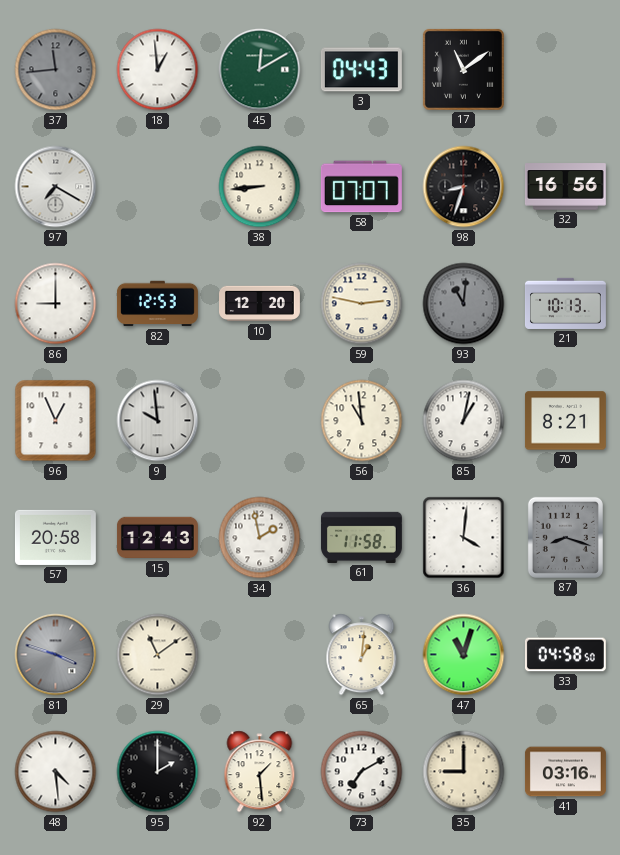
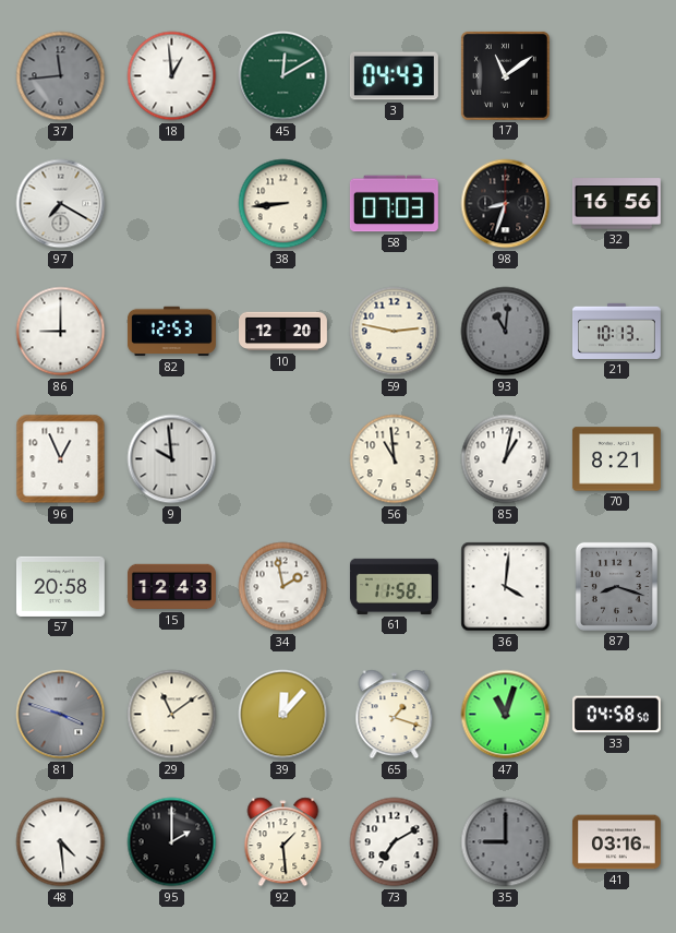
58: 07:07 -> 07:03
39: none -> 12:07
65: 1:01 -> 1:18
35 dial: cream -> grey
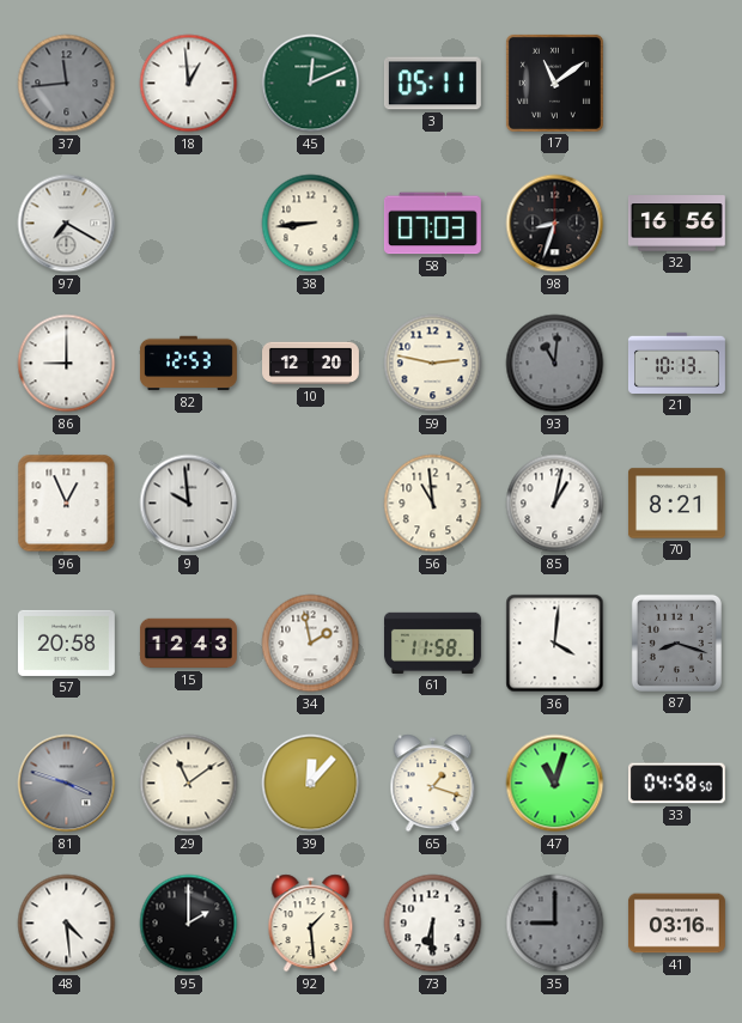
45: 12:10 -> 12:11
3: 04:43 -> 05:11
73: 7:10 -> 6:30
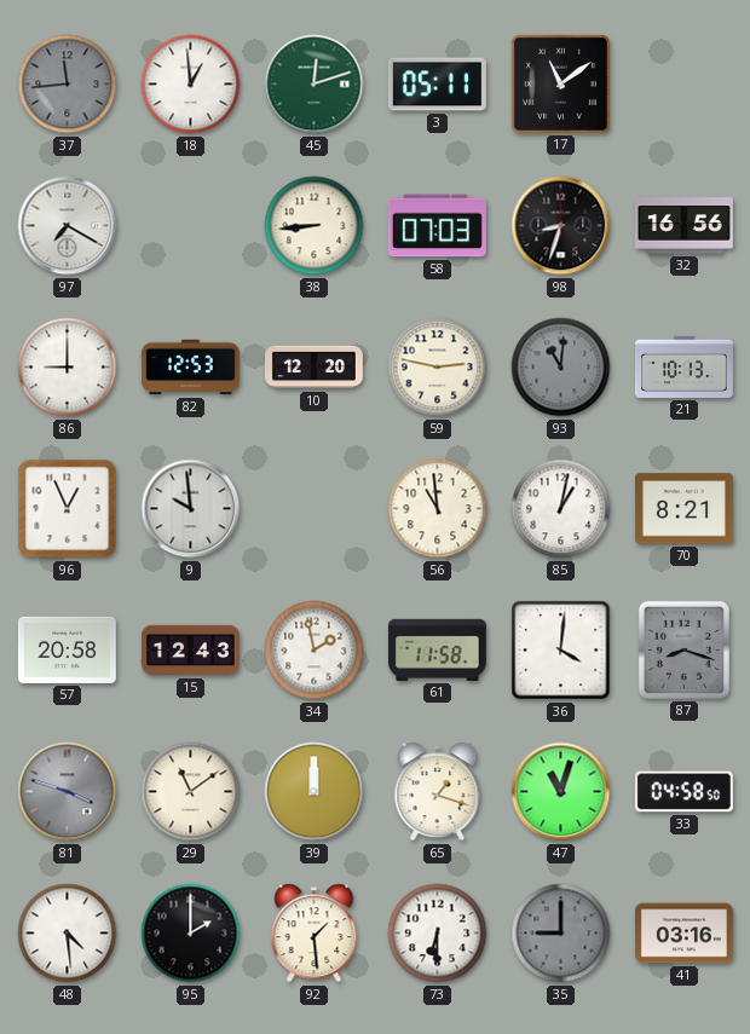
45: 12:11 -> 12:12
39: 12:07 -> 12:00
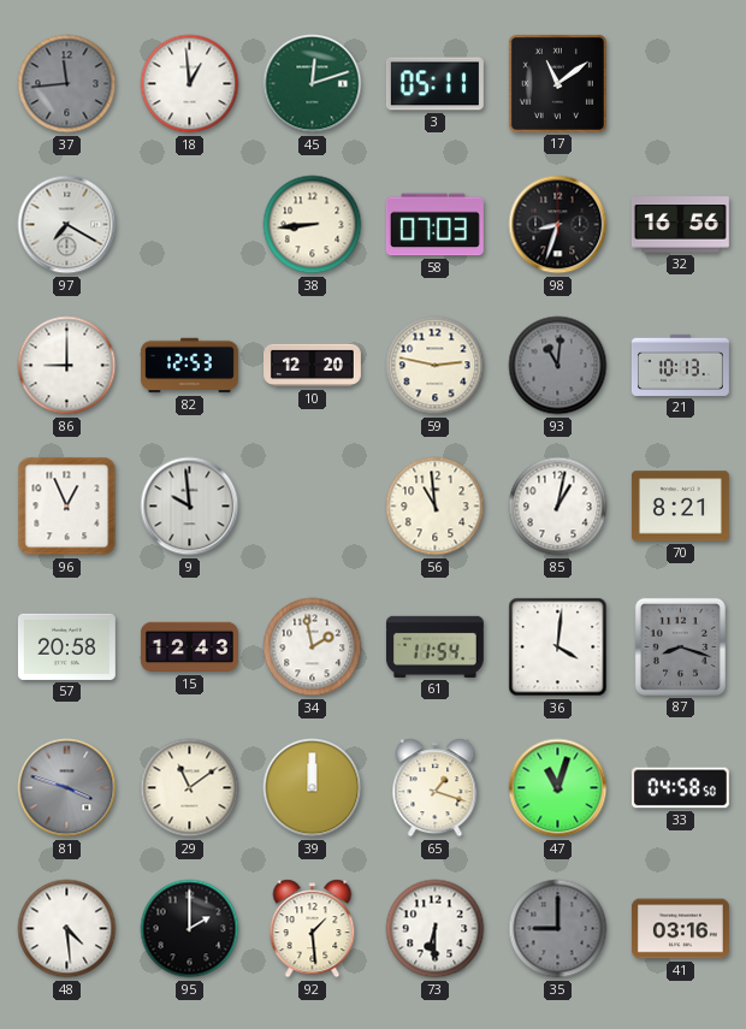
61: 11:58 -> 11:54
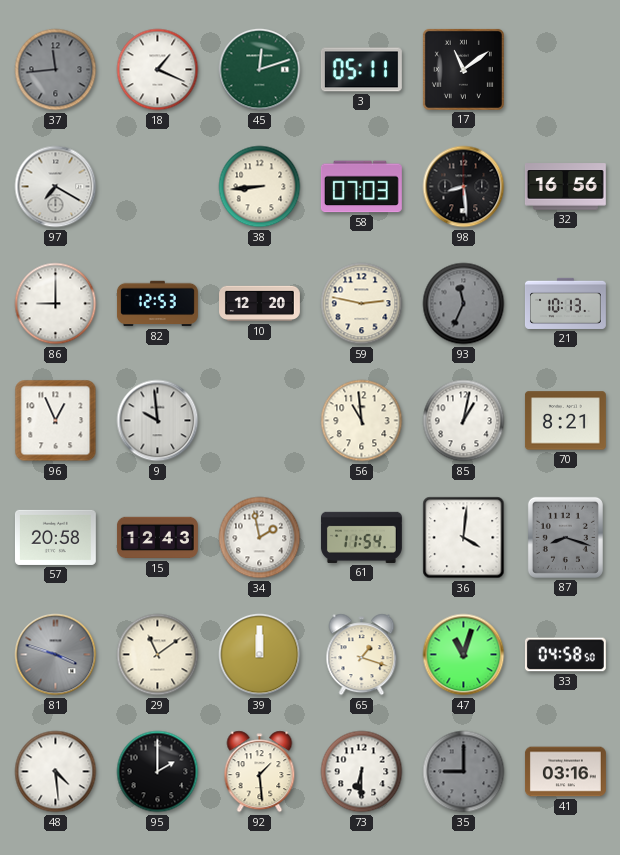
18: 12:59 -> 1:19
98: 8:33 -> 8:29
93: 11:01 -> 11:34
